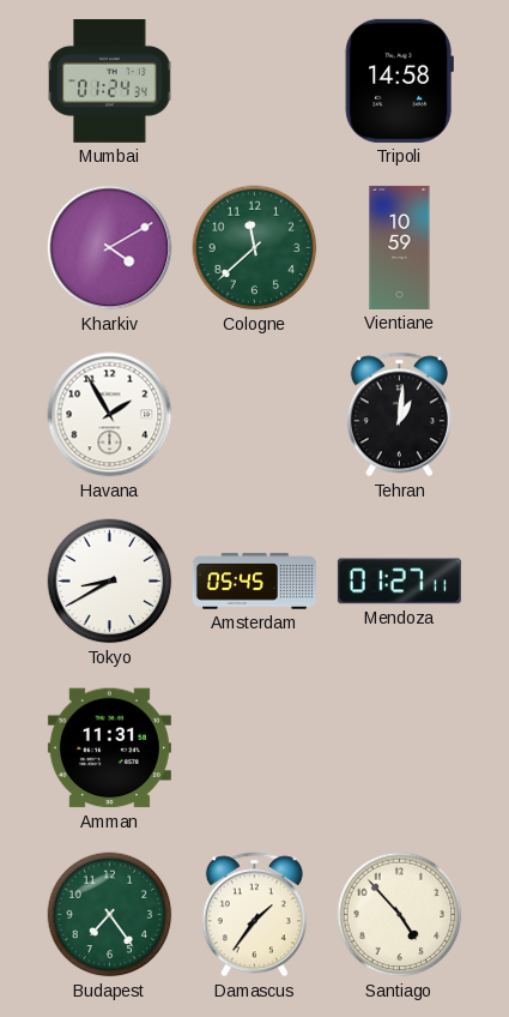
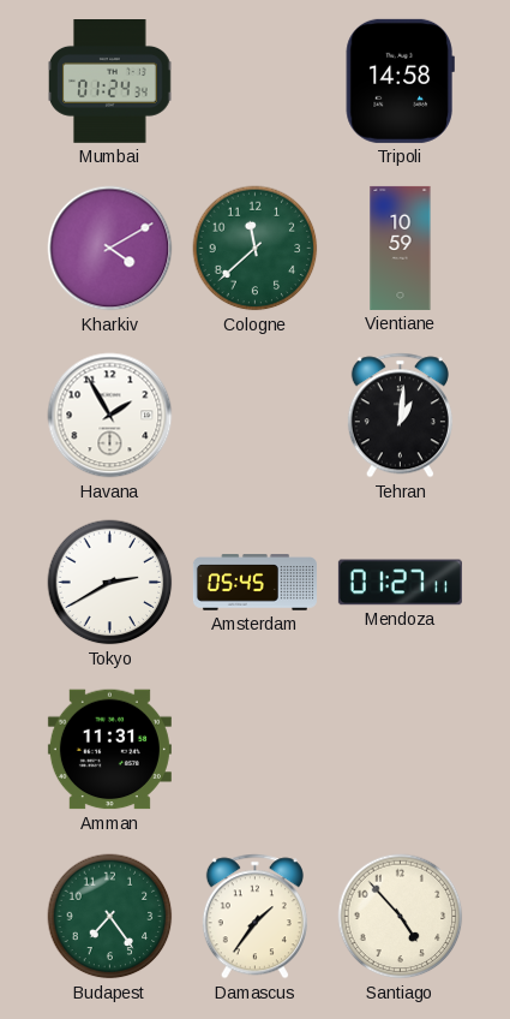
Tokyo: 8:40 -> 2:40
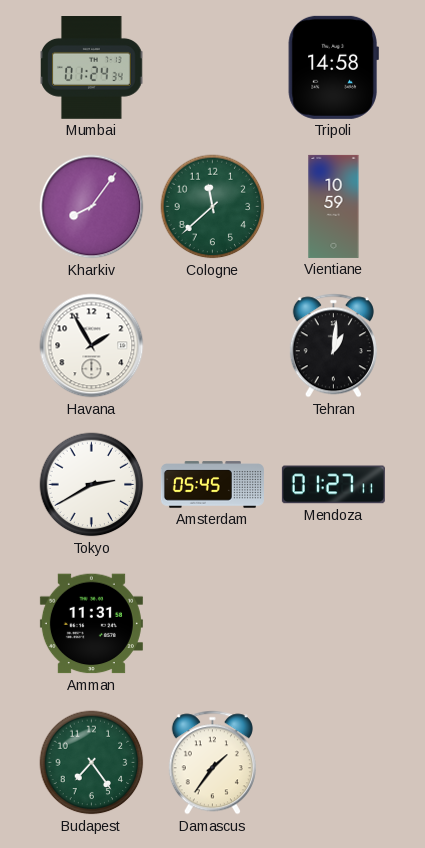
Kharkiv: 4:10 -> 8:06
Santiago: 4:53 -> none
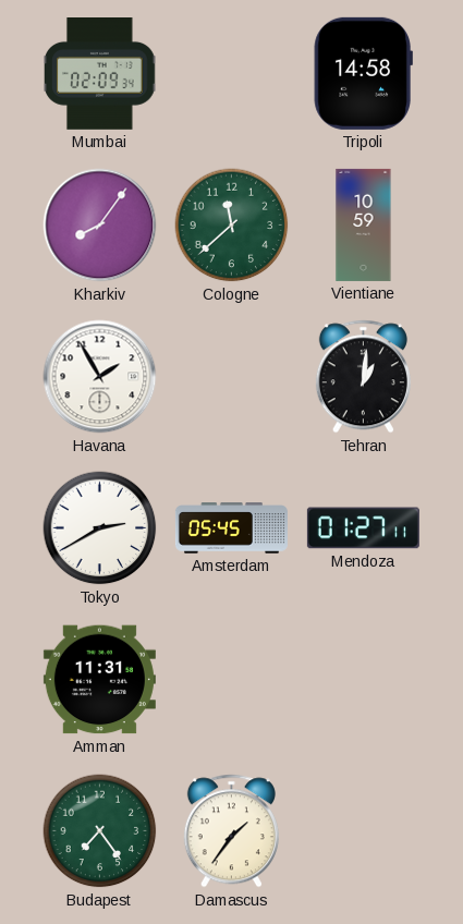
Mumbai: 01:24 -> 02:09
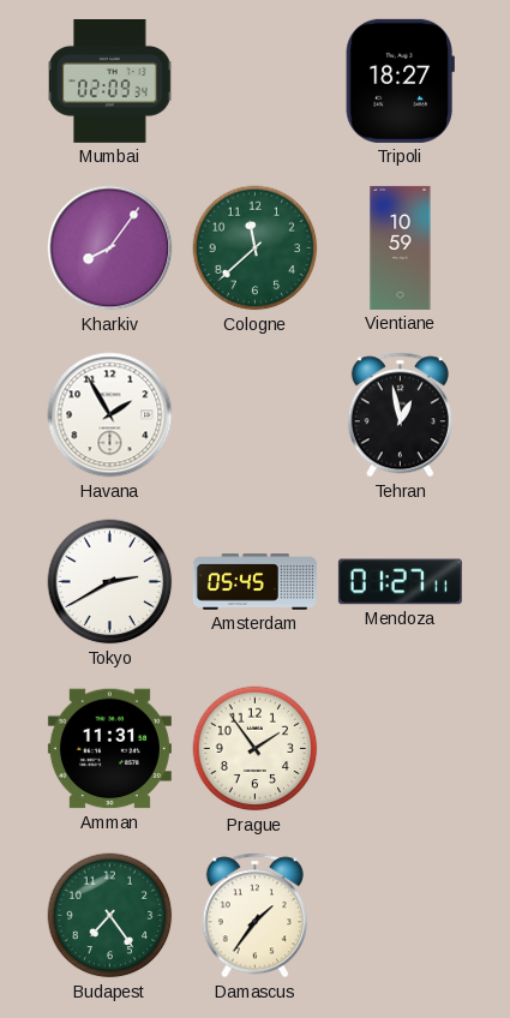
Tripoli: 14:58 -> 18:27
Tehran: 1:01 -> 12:58
Prague: none -> 1:54
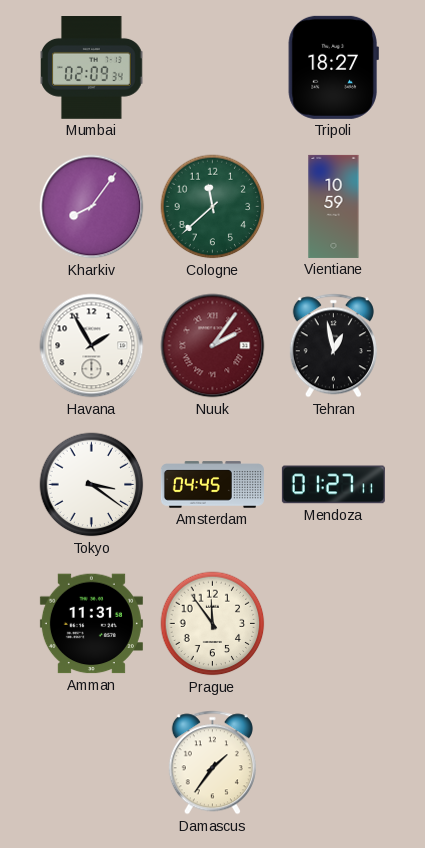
Nuuk: none -> 2:06
Tokyo: 2:40 -> 3:21
Amsterdam: 05:45 -> 04:45
Prague: 1:54 -> 11:54
Budapest: 7:24 -> none
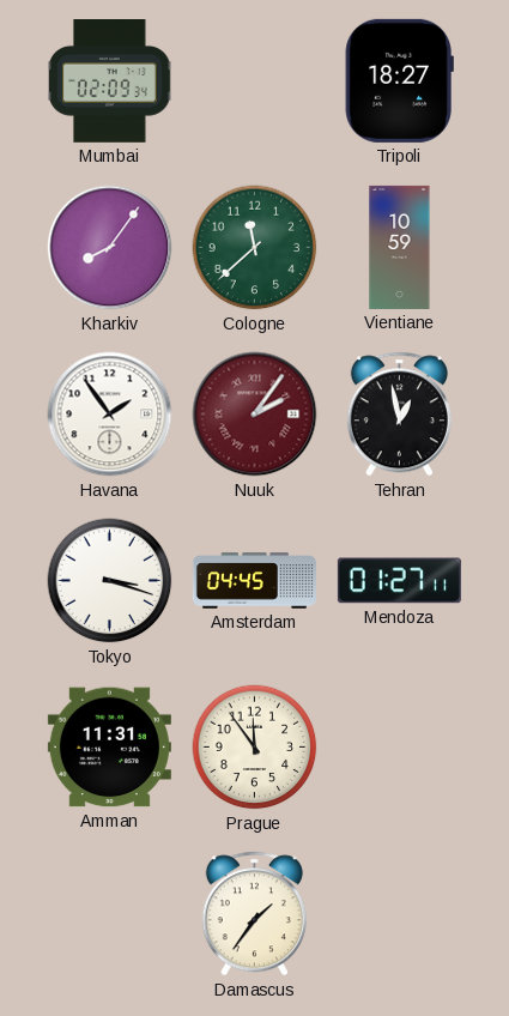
Havana: 1:55 -> 1:54
Tokyo: 3:21 -> 3:18
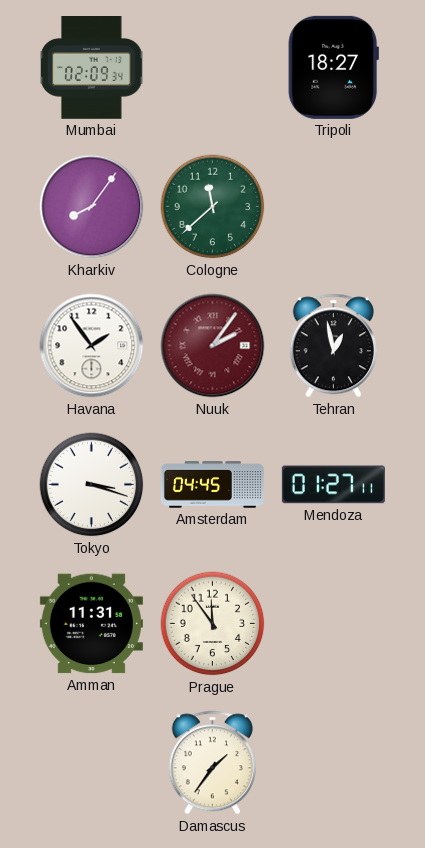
Vientiane: 10:59 -> none
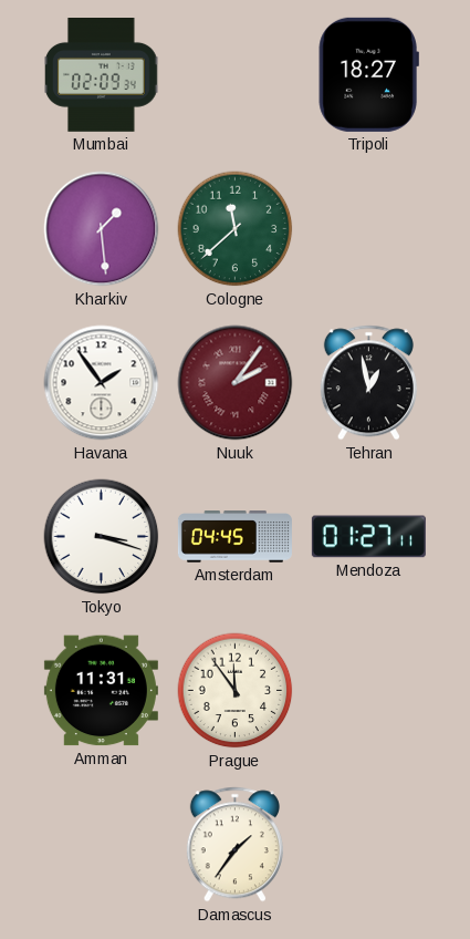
Kharkiv: 8:06 -> 1:29
